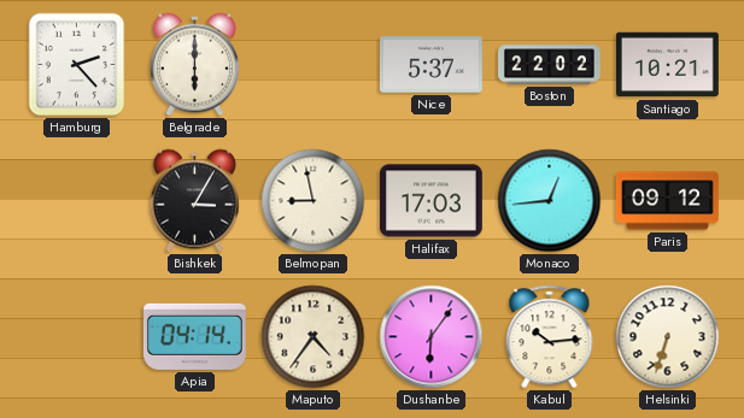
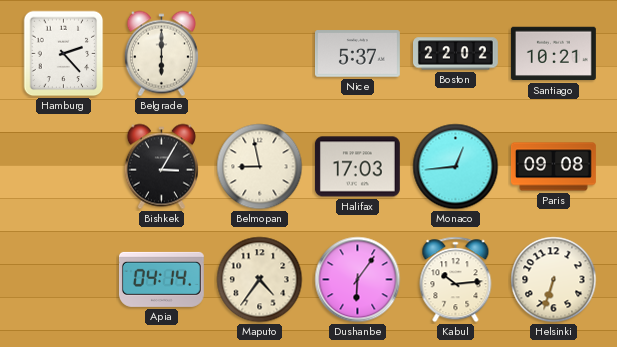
Paris: 09:12 -> 09:08
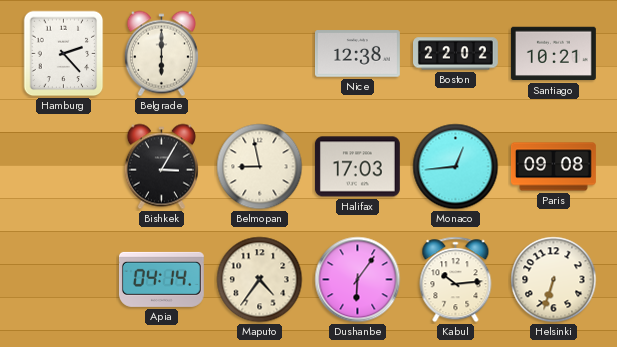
Nice: 5:37 -> 12:38
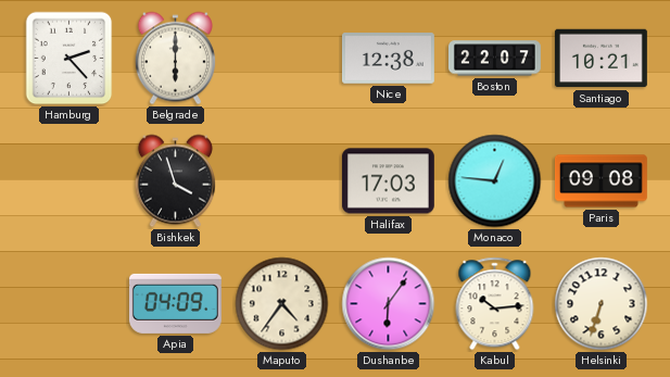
Boston: 22:02 -> 22:07
Bishkek: 3:05 -> 3:57
Belmopan: 8:58 -> none
Monaco: 12:44 -> 12:46
Apia: 04:14 -> 04:09
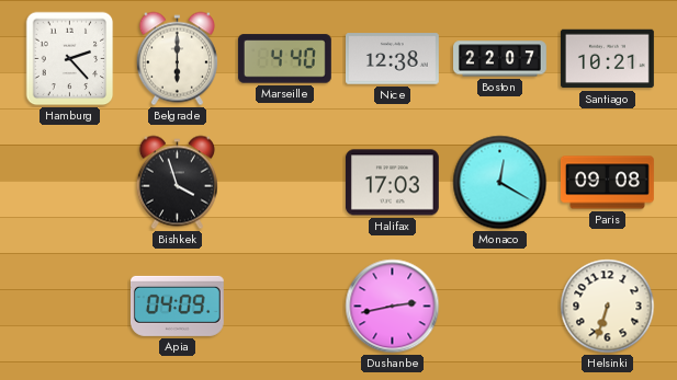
Marseille: none -> 4:40
Monaco: 12:46 -> 12:20
Maputo: 4:36 -> none
Dushanbe: 6:06 -> 2:43
Kabul: 10:14 -> none
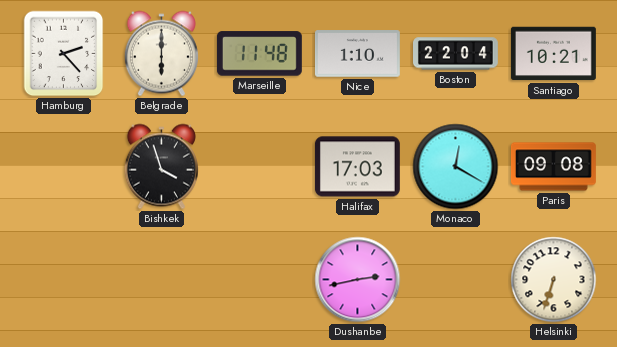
Marseille: 4:40 -> 11:48
Nice: 12:38 -> 1:10
Boston: 22:07 -> 22:04
Apia: 04:09 -> none
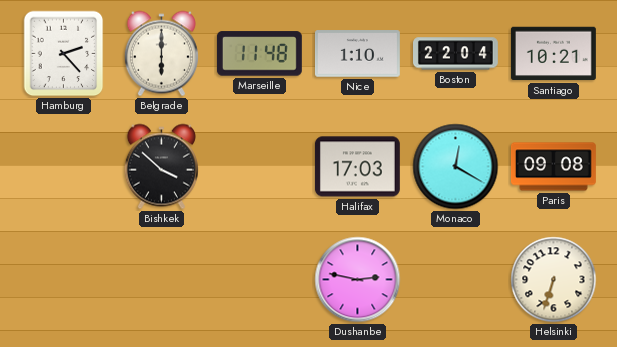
Bishkek: 3:57 -> 3:52
Dushanbe: 2:43 -> 2:47
